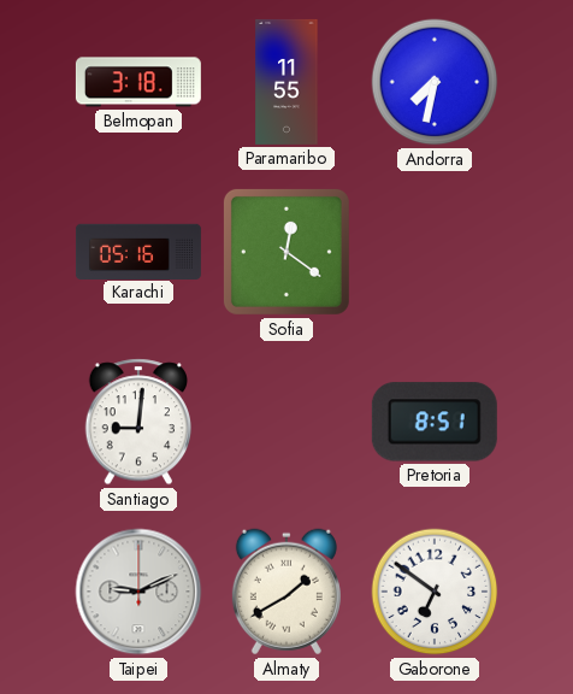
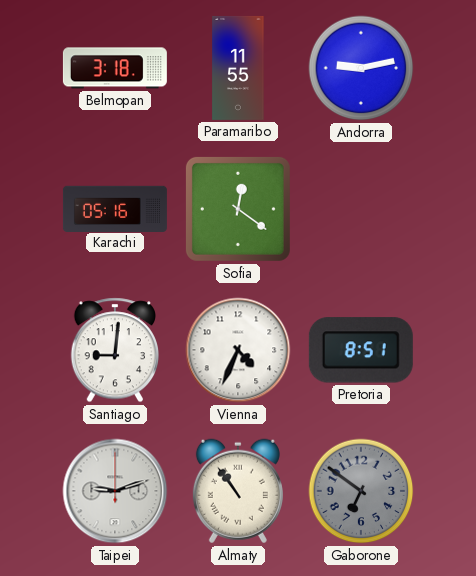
Andorra: 7:32 -> 9:13
Vienna: none -> 4:34
Taipei: 9:11 -> 9:12
Almaty: 1:40 -> 10:54
Gaborone dial: white -> grey
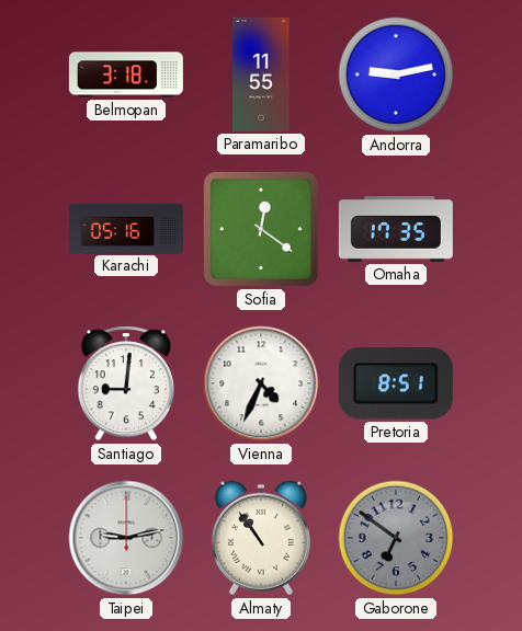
Omaha: none -> 17:35
Taipei: 9:12 -> 9:13
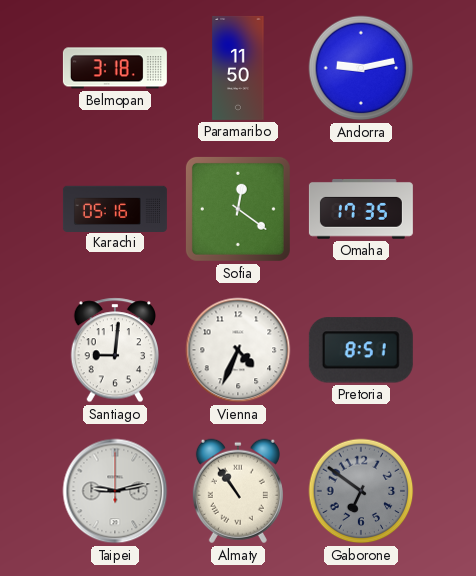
Paramaribo: 11:55 -> 11:50
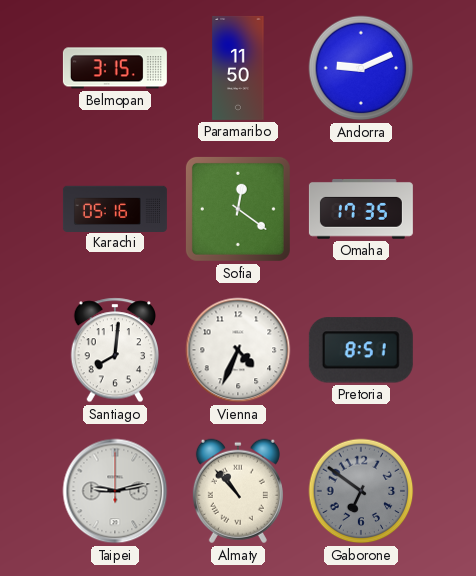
Belmopan: 3:18 -> 3:15
Andorra: 9:13 -> 9:11
Santiago: 9:01 -> 8:01
Almaty: 10:54 -> 10:53
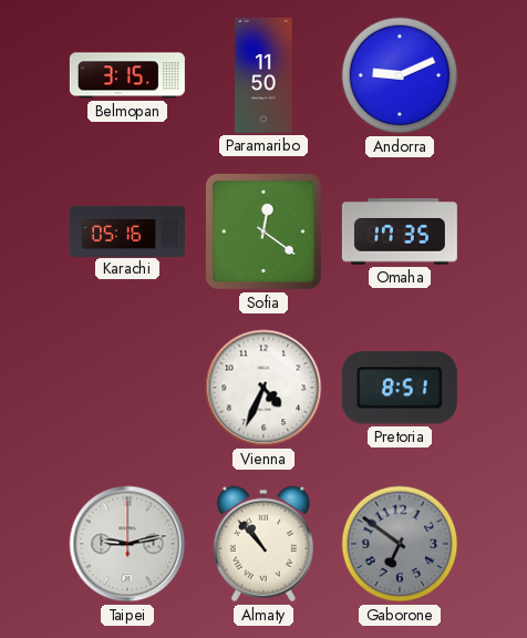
Santiago: 8:01 -> none
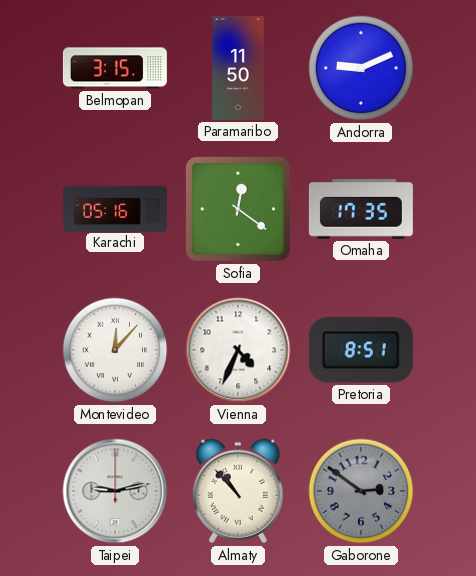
Montevideo: none -> 12:07
Gaborone: 6:51 -> 2:51
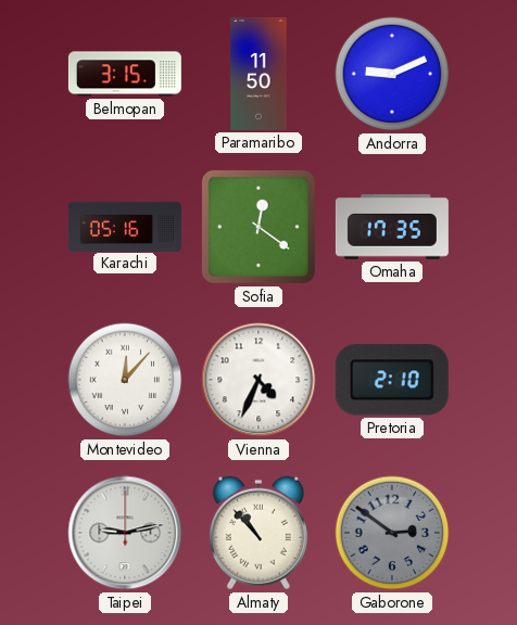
Pretoria: 8:51 -> 2:10
